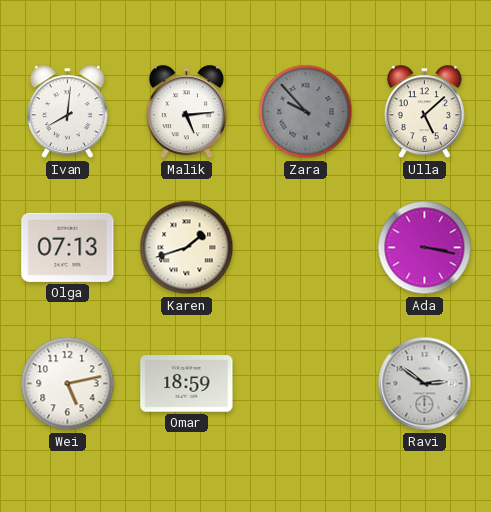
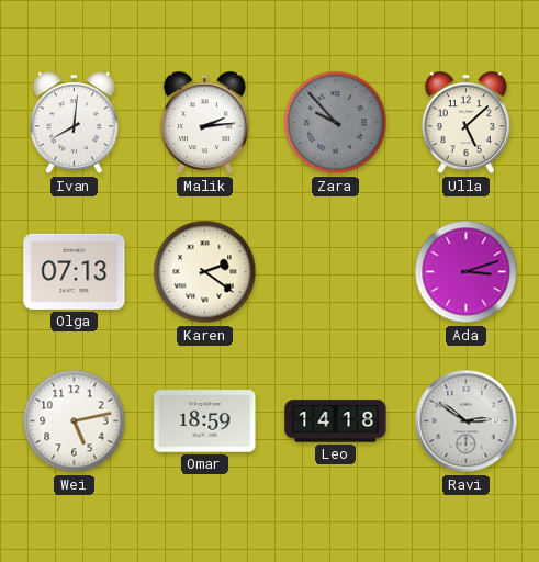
Malik: 5:14 -> 2:14
Karen: 1:42 -> 2:21
Ada: 3:17 -> 3:12
Leo: none -> 14:18
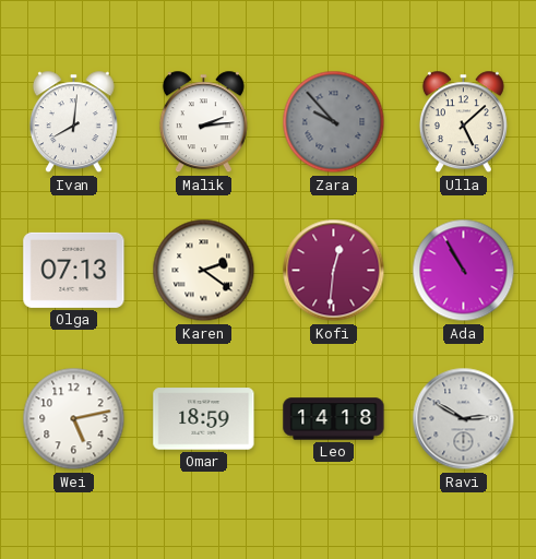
Kofi: none -> 12:31
Ada: 3:12 -> 10:55
Ravi: 2:51 -> 2:50
